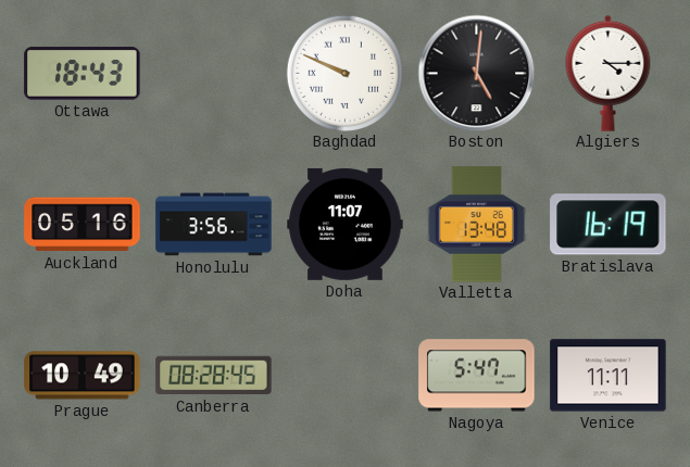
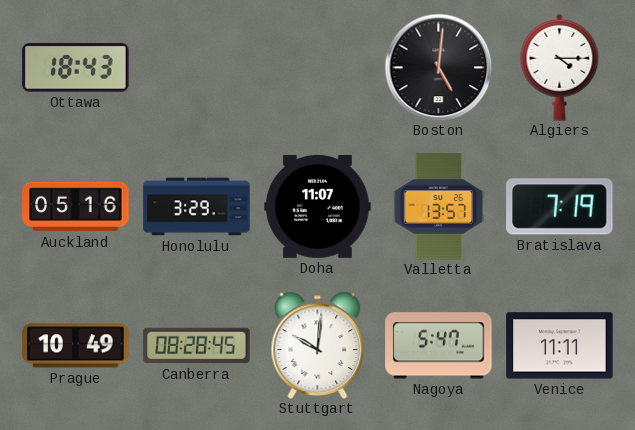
Baghdad: 9:49 -> none
Honolulu: 3:56 -> 3:29
Valletta: 13:48 -> 13:57
Bratislava: 16:19 -> 7:19
Stuttgart: none -> 10:01
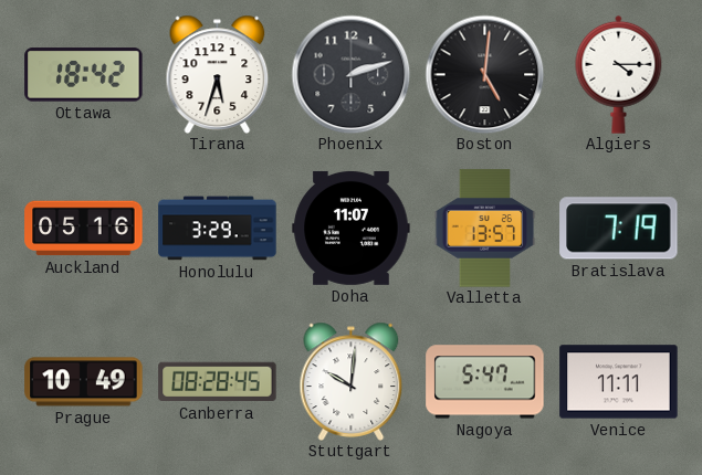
Ottawa: 18:43 -> 18:42
Tirana: none -> 5:33
Phoenix: none -> 2:12
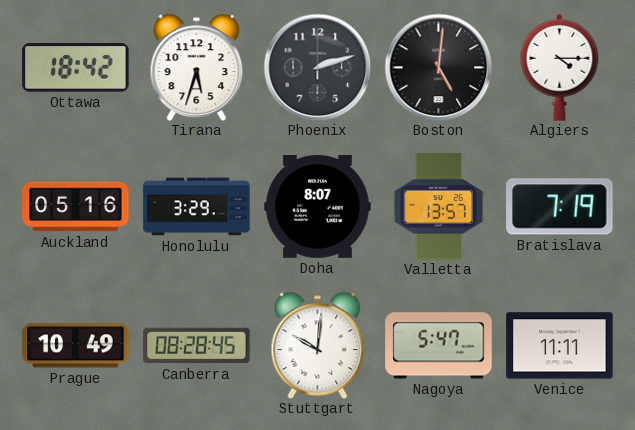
Doha: 11:07 -> 8:07
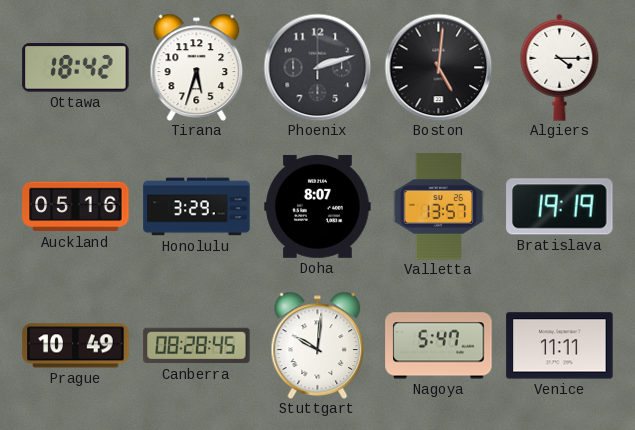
Bratislava: 7:19 -> 19:19
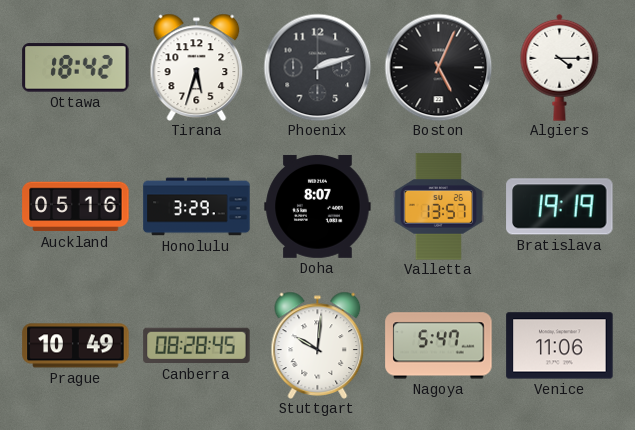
Boston: 5:01 -> 5:04
Venice: 11:11 -> 11:06
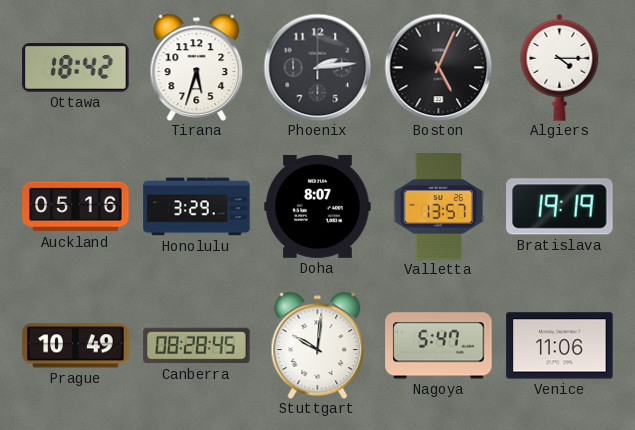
Phoenix: 2:12 -> 2:14
